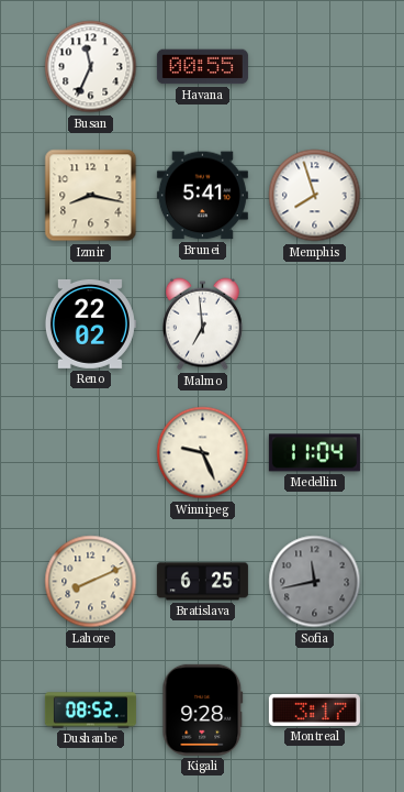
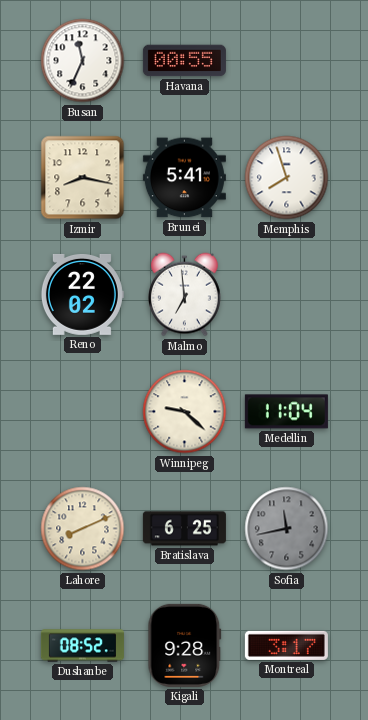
Winnipeg: 9:26 -> 9:22
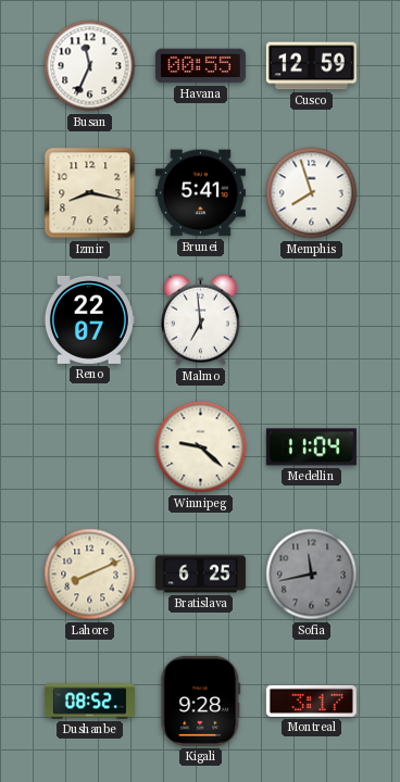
Cusco: none -> 12:59
Reno: 22:02 -> 22:07
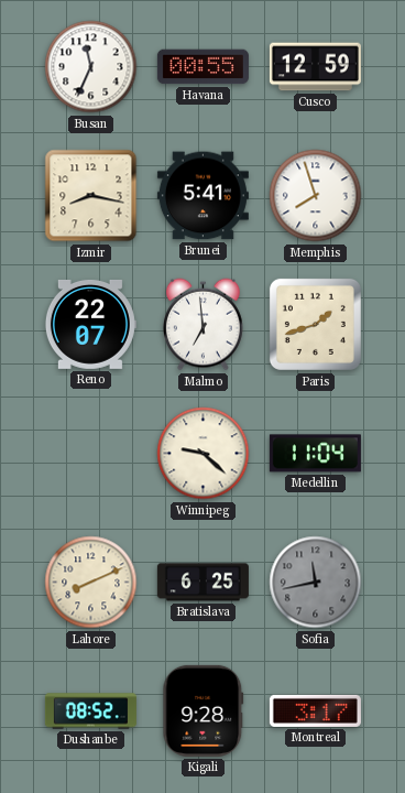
Paris: none -> 1:42
